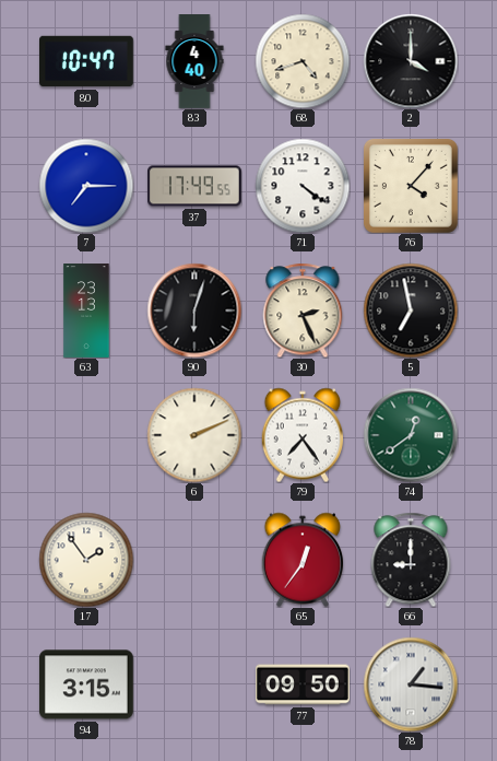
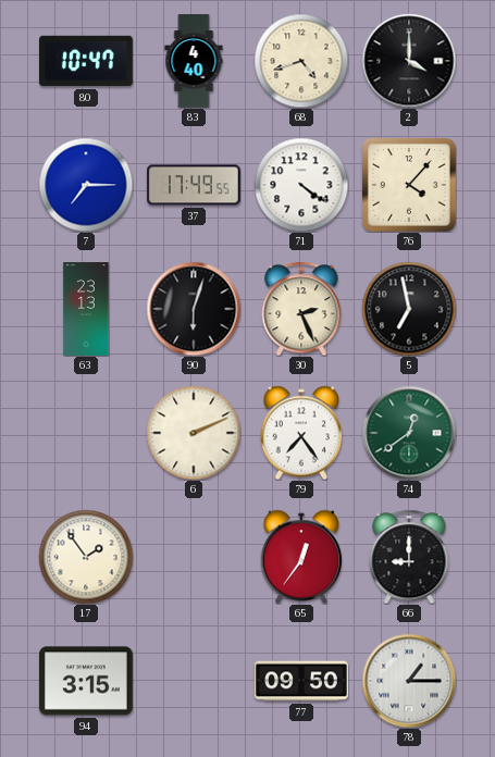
78: 1:16 -> 1:15
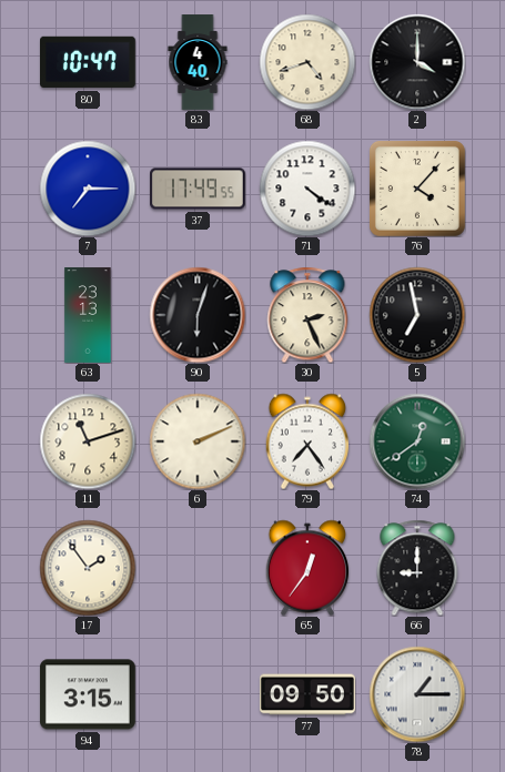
11: none -> 11:12
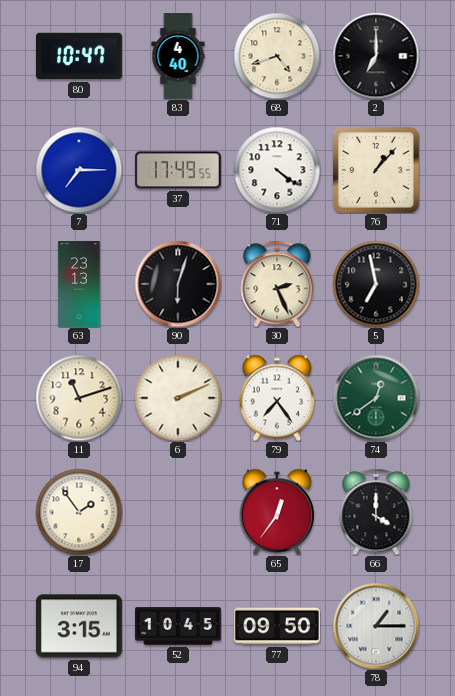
2: 4:00 -> 7:00
76: 4:07 -> 1:07
66: 9:00 -> 4:00
52: none -> 10:45
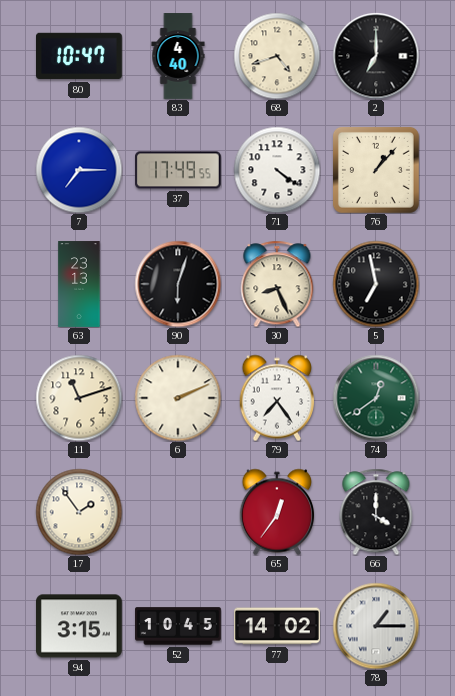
30: 2:26 -> 8:26
77: 09:50 -> 14:02
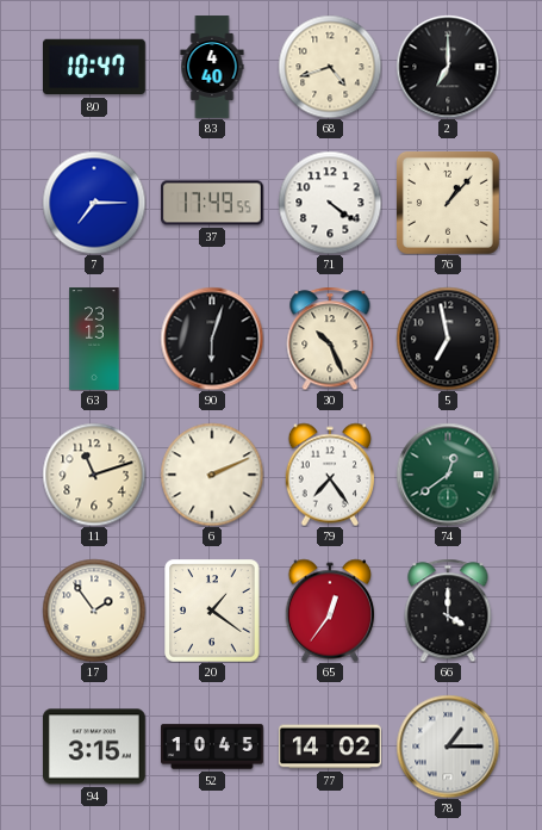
30: 8:26 -> 10:26
20: none -> 1:21
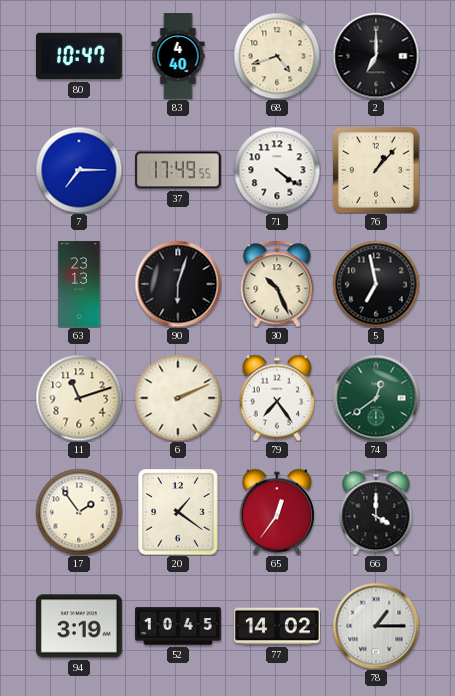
94: 3:15 -> 3:19
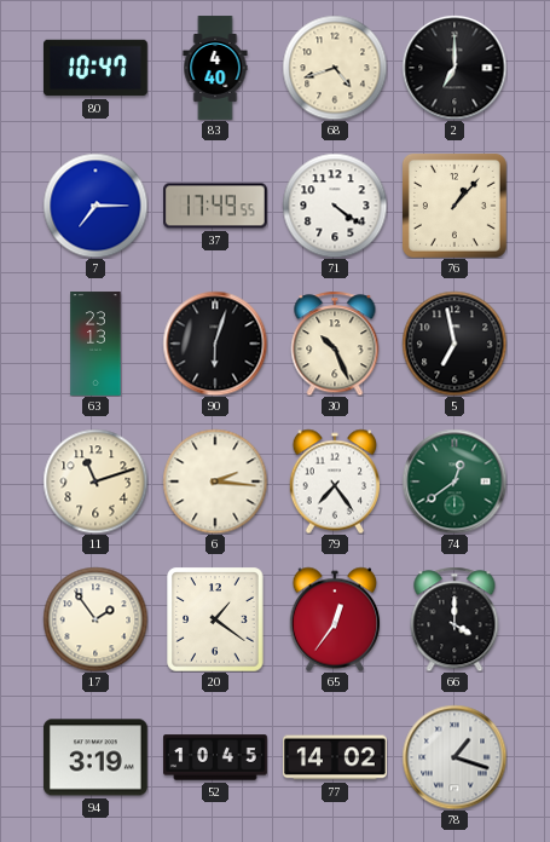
6: 2:11 -> 2:16
78: 1:15 -> 1:18
